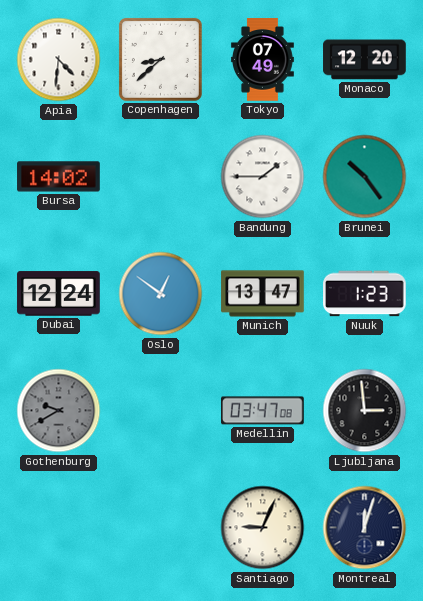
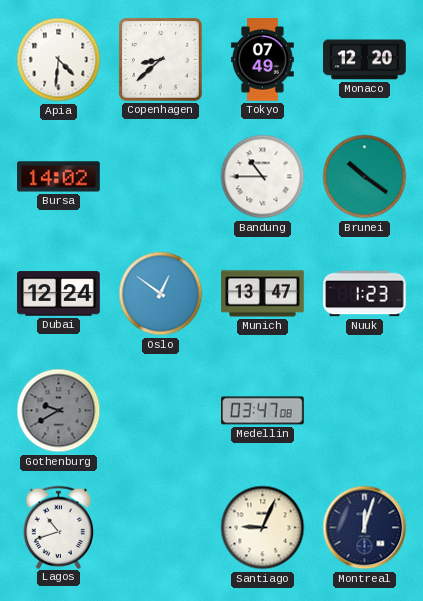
Bandung: 1:45 -> 10:45
Brunei: 10:24 -> 10:21
Ljubljana: 2:59 -> none
Lagos: none -> 10:42
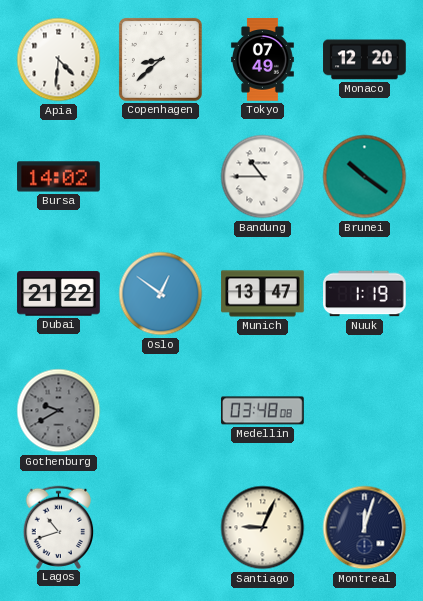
Dubai: 12:24 -> 21:22
Nuuk: 1:23 -> 1:19
Medellin: 03:47 -> 03:48
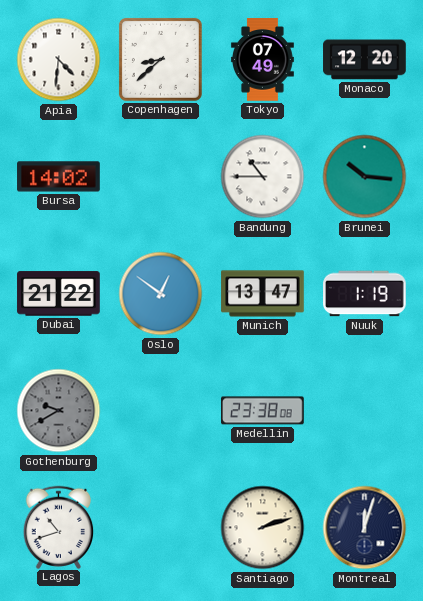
Brunei: 10:21 -> 10:16
Medellin: 03:48 -> 23:38
Santiago: 9:04 -> 2:12
